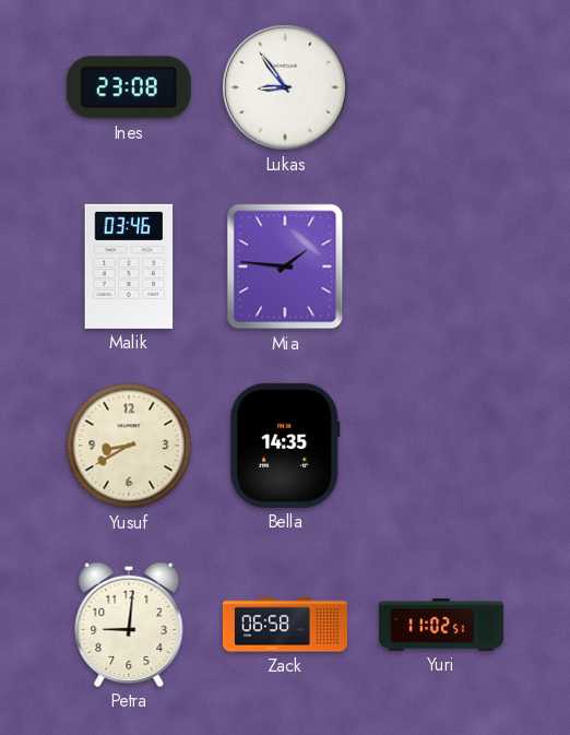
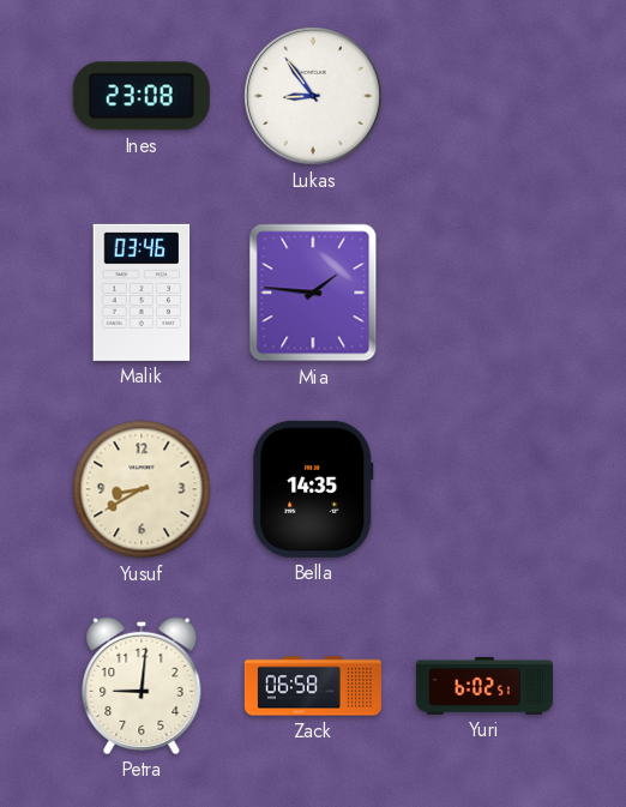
Yuri: 11:02 -> 6:02
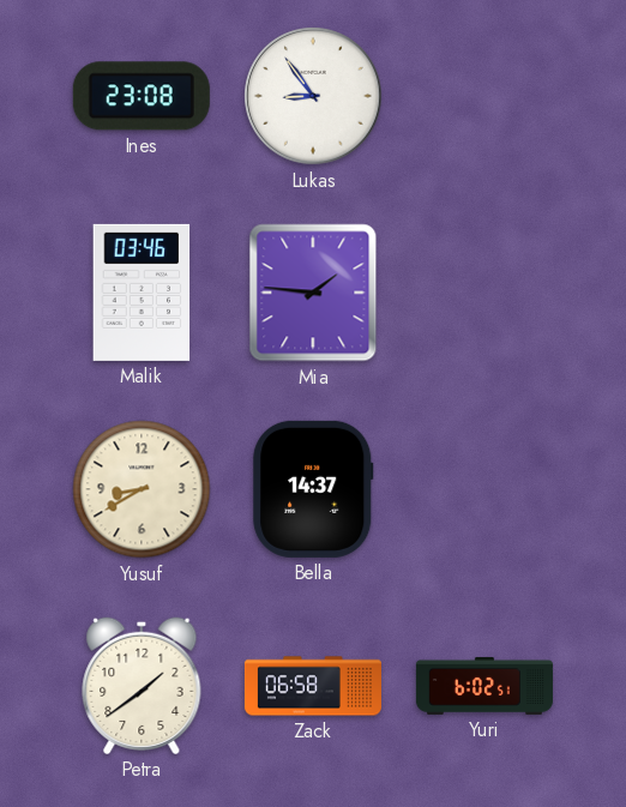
Bella: 14:35 -> 14:37
Petra: 9:01 -> 1:39
